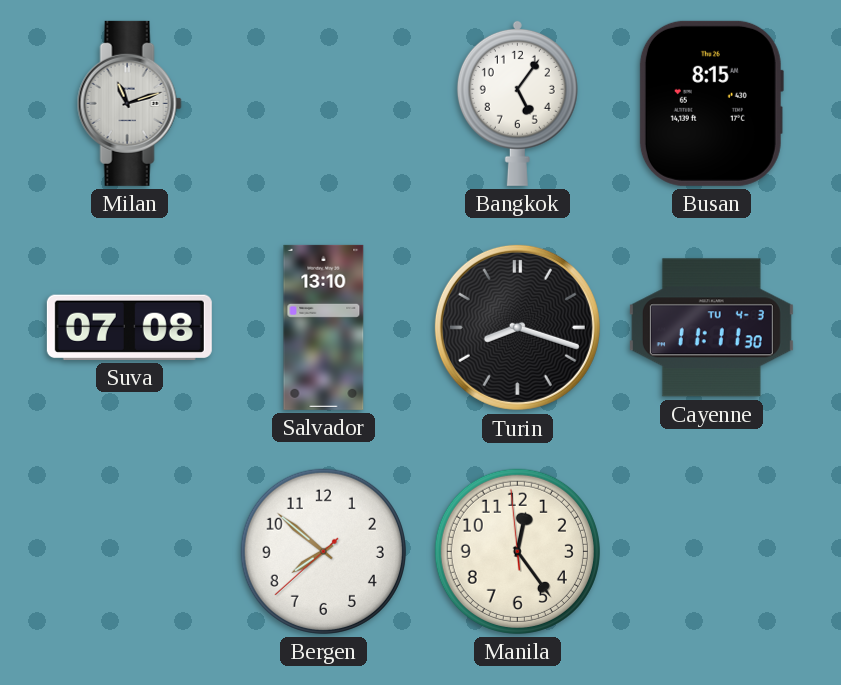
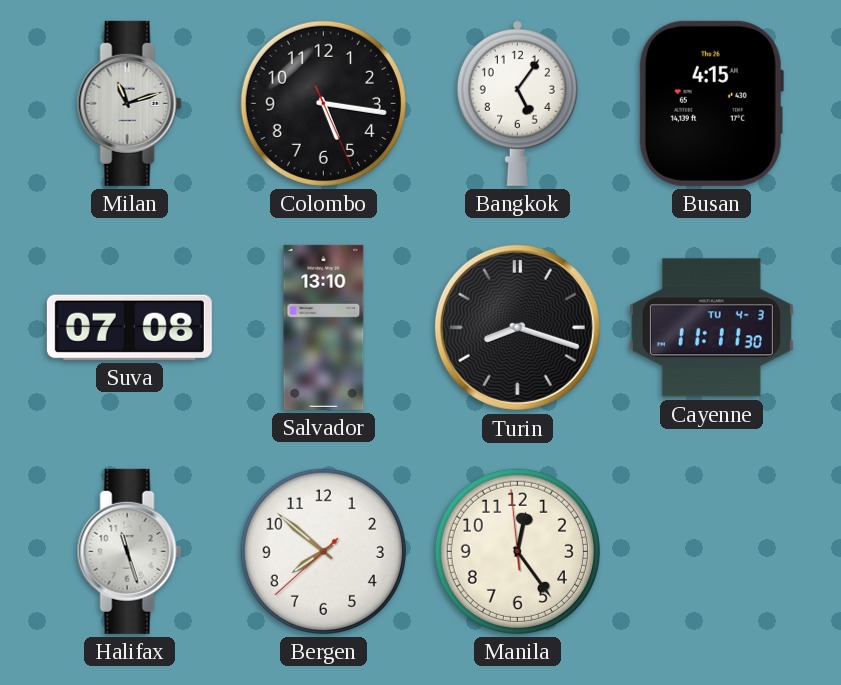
Colombo: none -> 5:16
Busan: 8:15 -> 4:15
Halifax: none -> 11:27
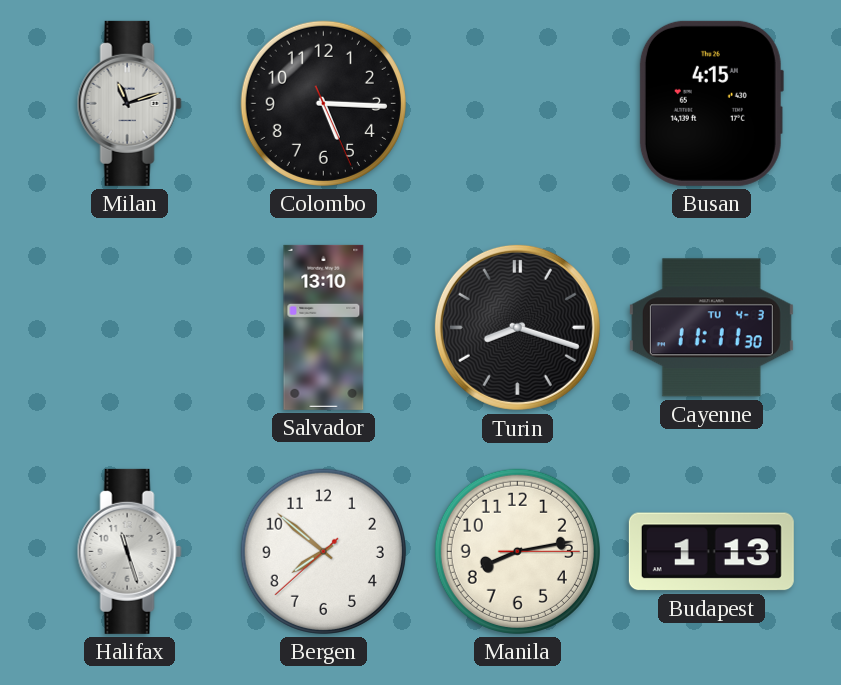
Colombo: 5:16 -> 5:15
Bangkok: 5:06 -> none
Suva: 07:08 -> none
Manila: 12:23 -> 8:13
Budapest: none -> 1:13
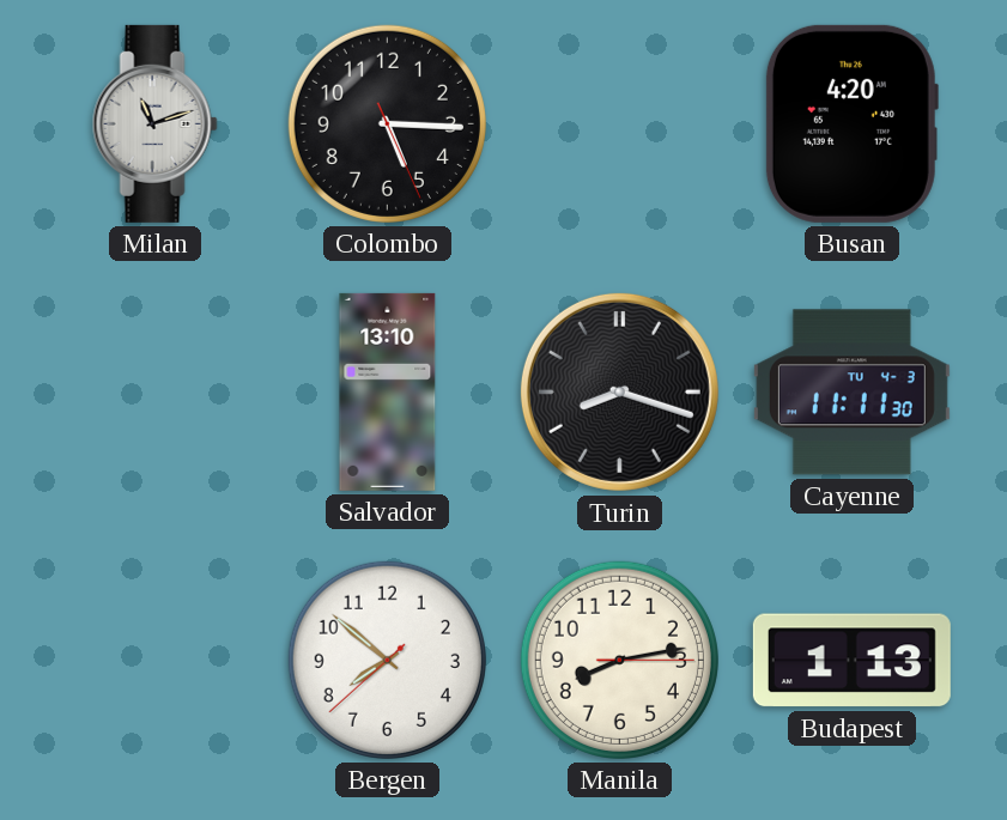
Busan: 4:15 -> 4:20
Halifax: 11:27 -> none
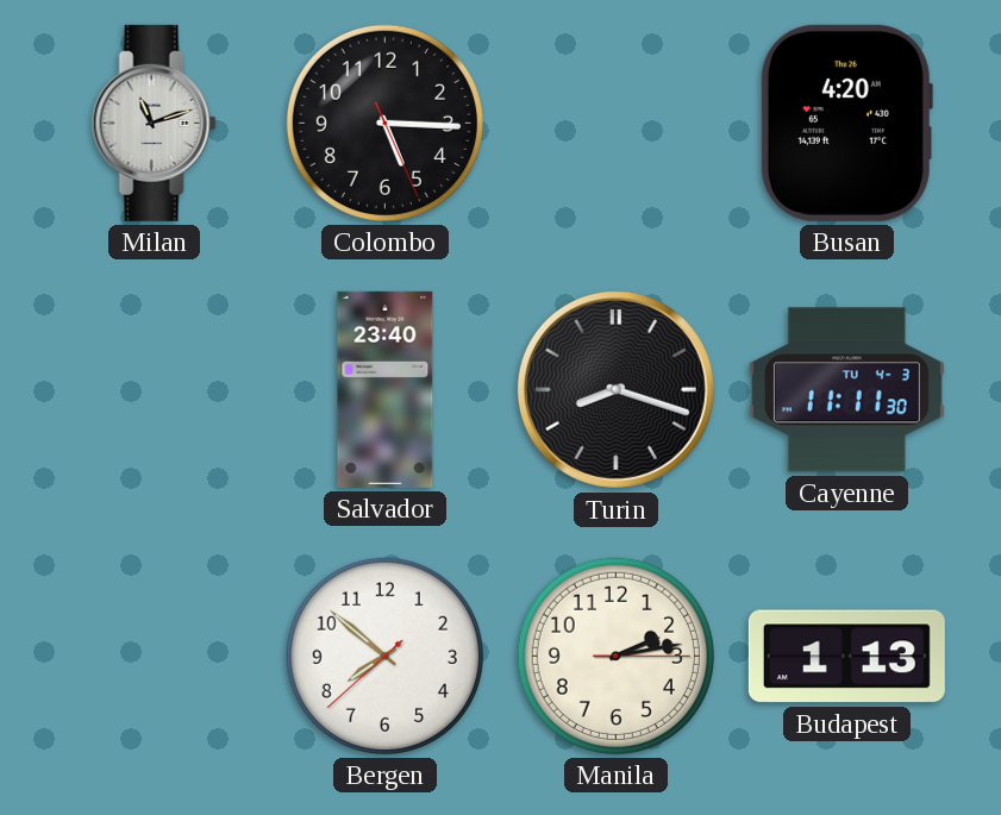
Salvador: 13:10 -> 23:40
Manila: 8:13 -> 2:13
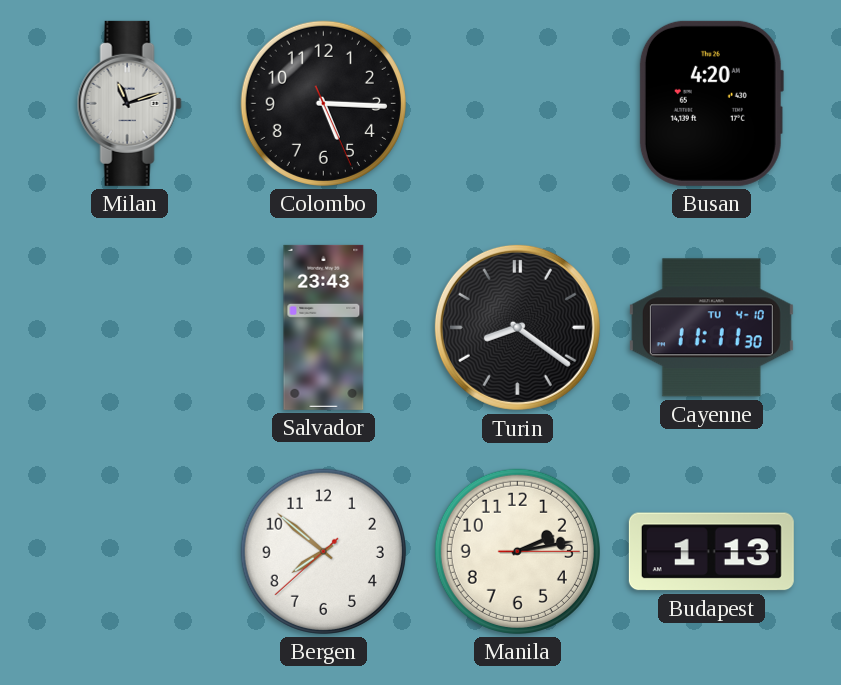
Salvador: 23:40 -> 23:43
Turin: 8:18 -> 8:21
Cayenne date: TU 4-3 -> TU 4-10
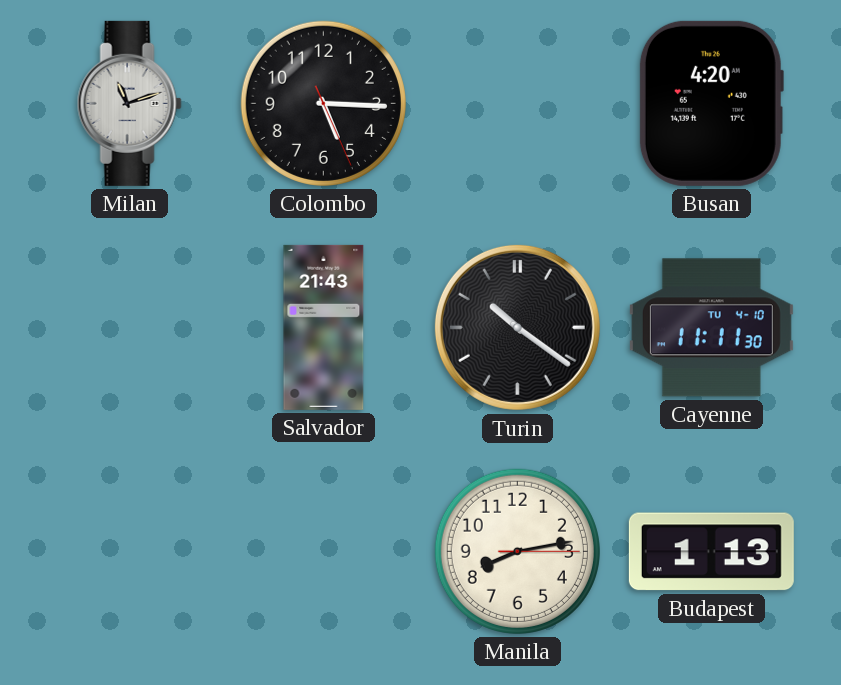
Salvador: 23:43 -> 21:43
Turin: 8:21 -> 10:21
Bergen: 7:51 -> none
Manila: 2:13 -> 8:13
